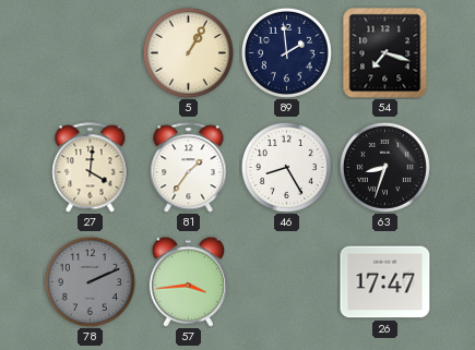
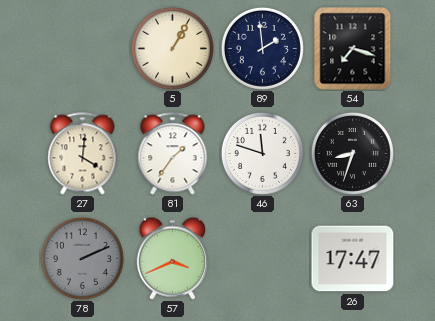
46: 8:25 -> 11:48
57: 3:44 -> 3:41
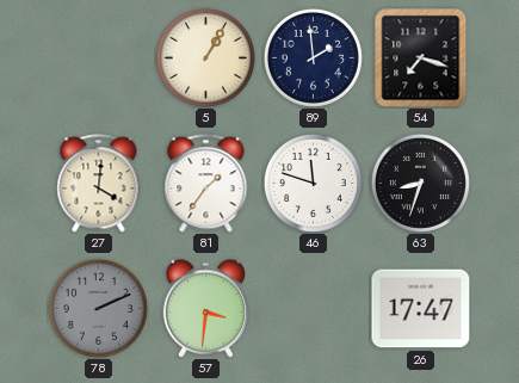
57: 3:41 -> 3:31
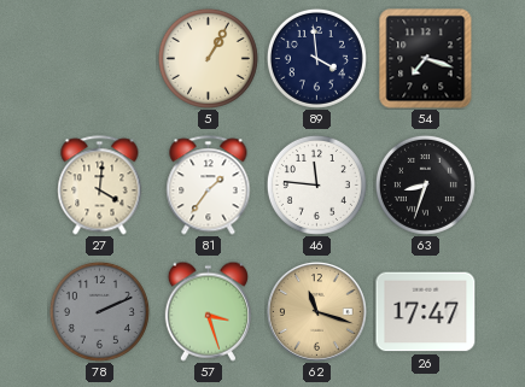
89: 1:59 -> 3:59
46: 11:48 -> 11:46
57: 3:31 -> 3:27
62: none -> 11:18
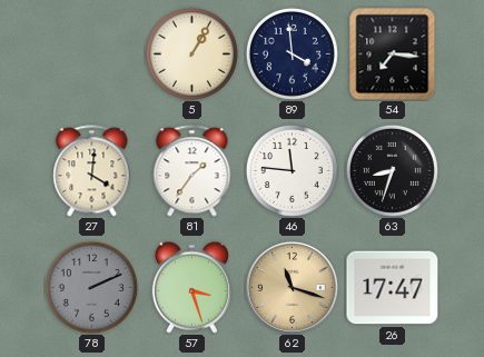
54: 7:18 -> 7:16
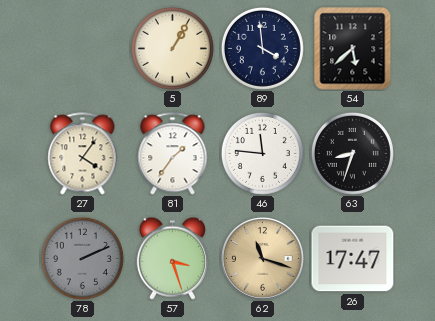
54: 7:16 -> 5:38
27: 4:01 -> 4:06
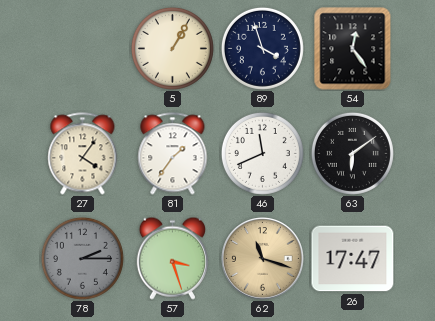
89: 3:59 -> 3:57
54: 5:38 -> 12:24
46: 11:46 -> 11:41
63: 8:33 -> 6:09
78: 2:11 -> 2:15
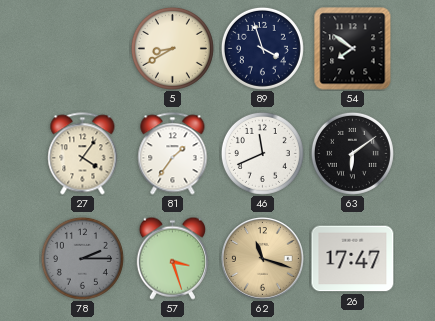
5: 1:05 -> 8:40
54: 12:24 -> 7:51
